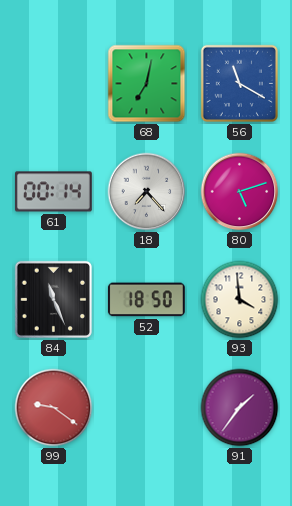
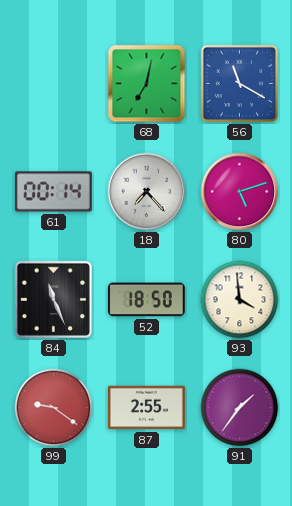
87: none -> 2:55
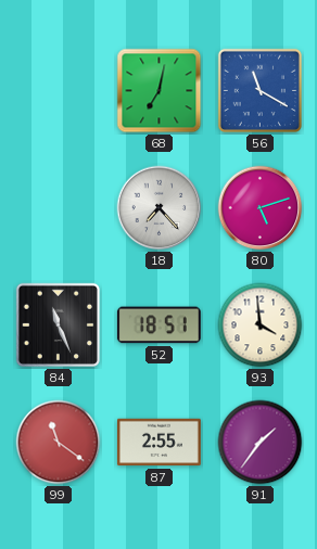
61: 00:14 -> none
52: 18:50 -> 18:51
99: 9:21 -> 11:21
